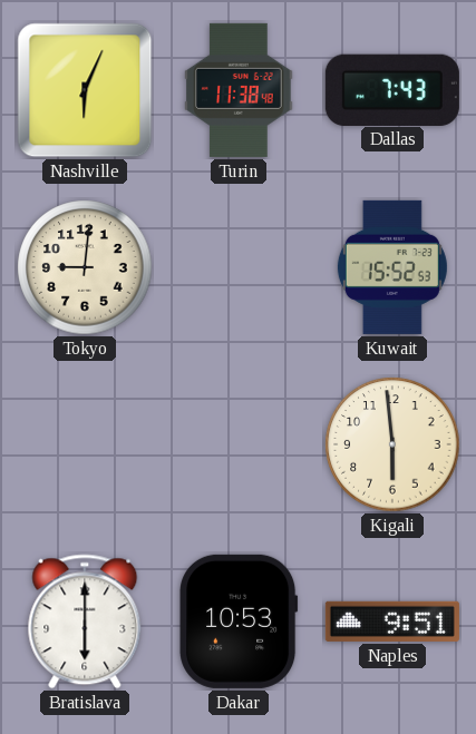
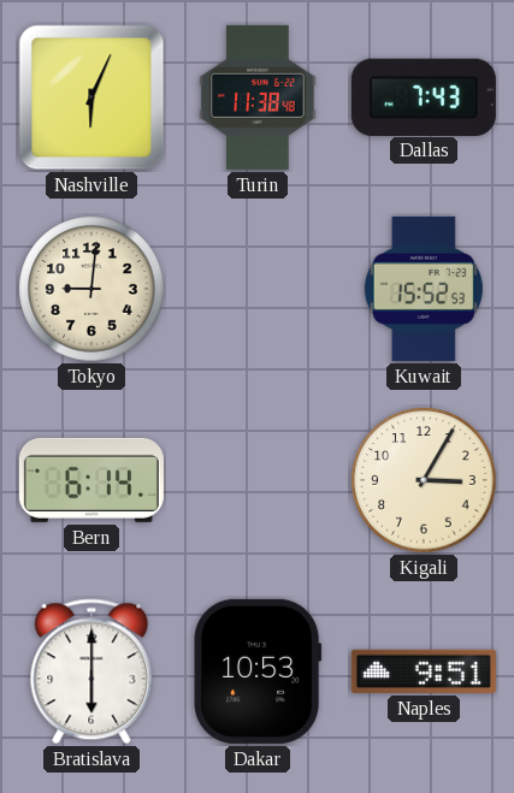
Bern: none -> 6:14
Kigali: 5:59 -> 3:05
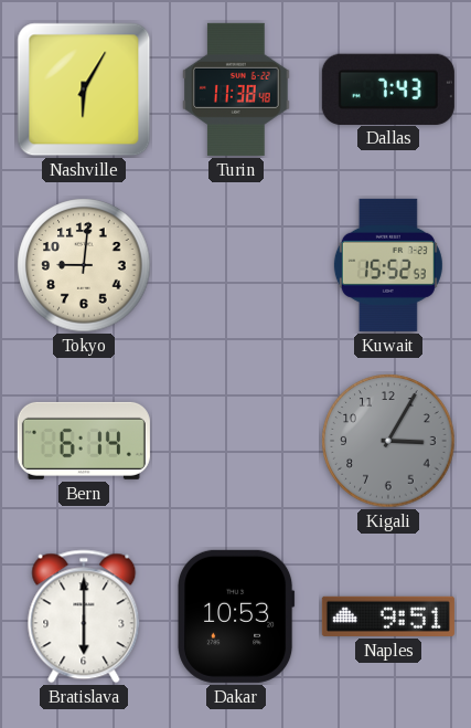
Nashville: 6:04 -> 6:05
Kigali dial: cream -> grey
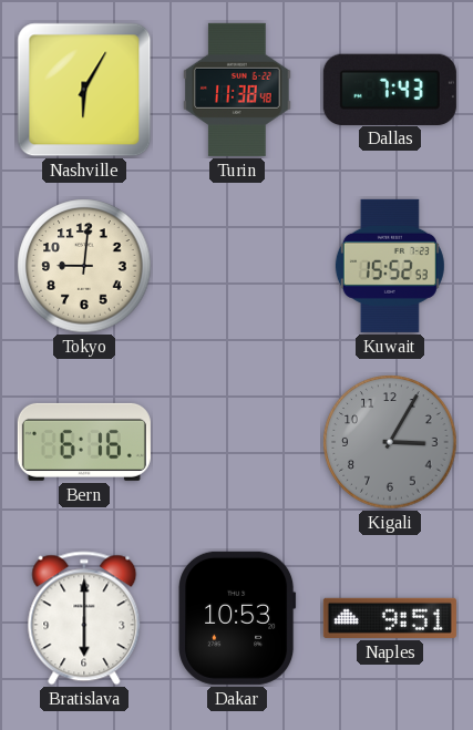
Bern: 6:14 -> 6:16
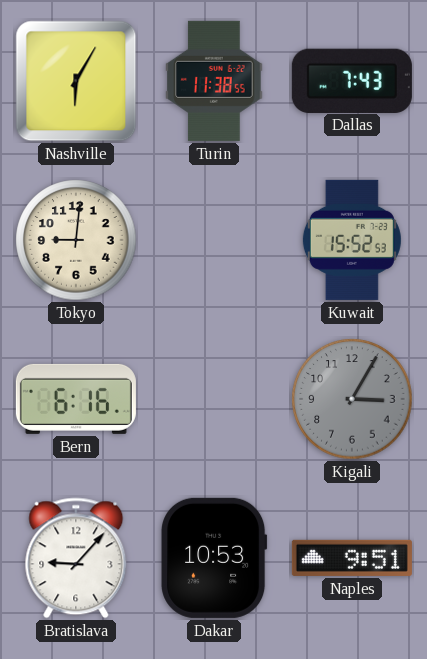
Turin: 11:38:48 -> 11:38:55
Bratislava: 6:00 -> 9:07
